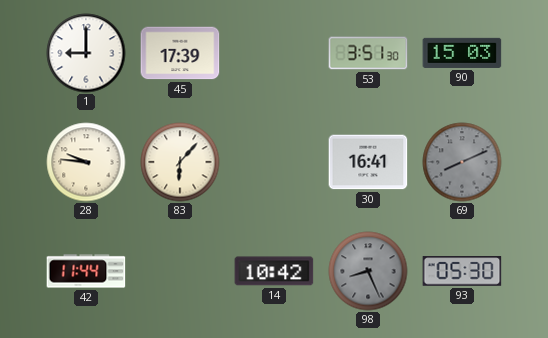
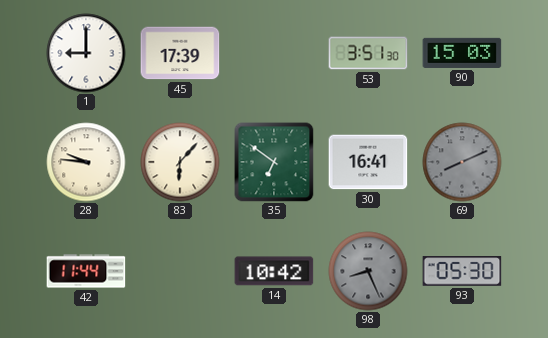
35: none -> 6:51
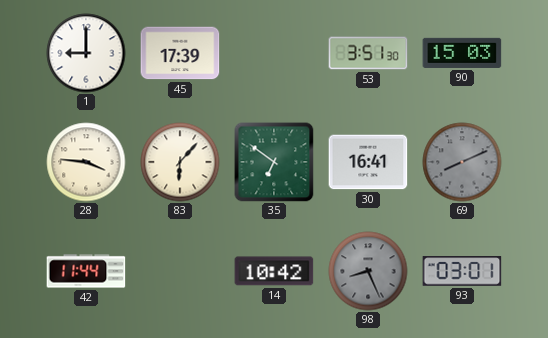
28: 9:46 -> 3:46
93: 05:30 -> 03:01
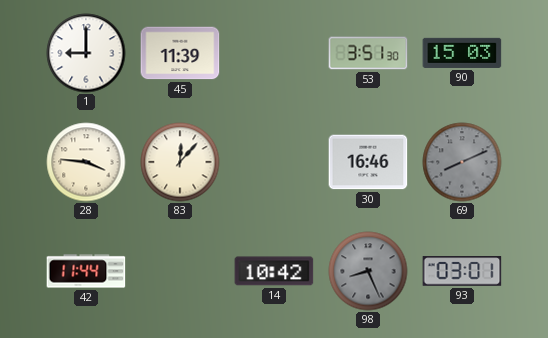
45: 17:39 -> 11:39
83: 6:07 -> 12:07
35: 6:51 -> none
30: 16:41 -> 16:46
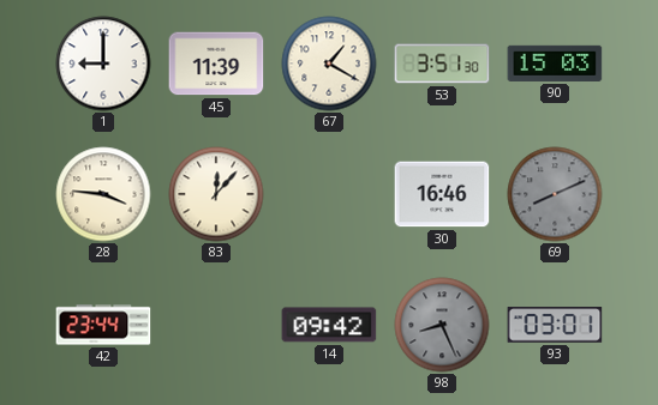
67: none -> 1:20
42: 11:44 -> 23:44
14: 10:42 -> 09:42
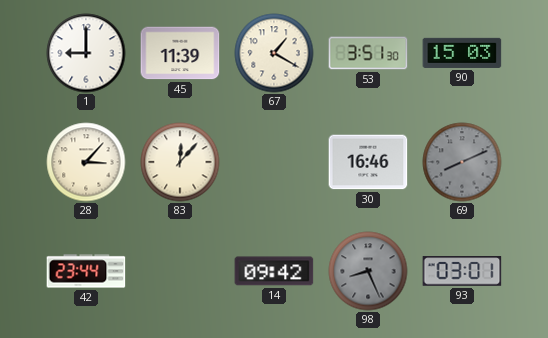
28: 3:46 -> 3:07
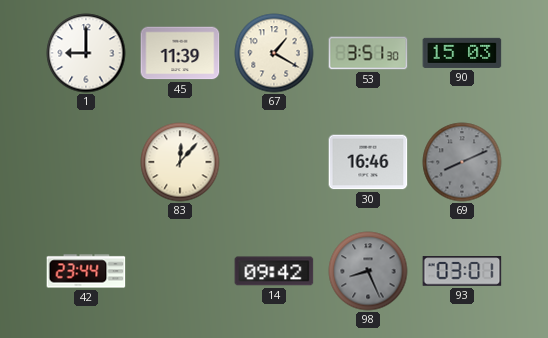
28: 3:07 -> none
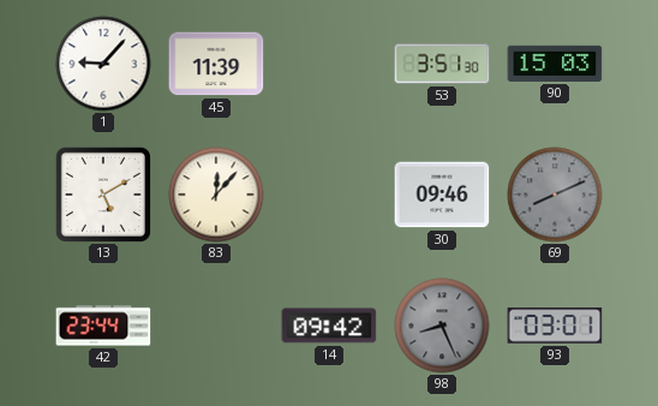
1: 9:00 -> 9:07
67: 1:20 -> none
13: none -> 5:10
30: 16:46 -> 09:46
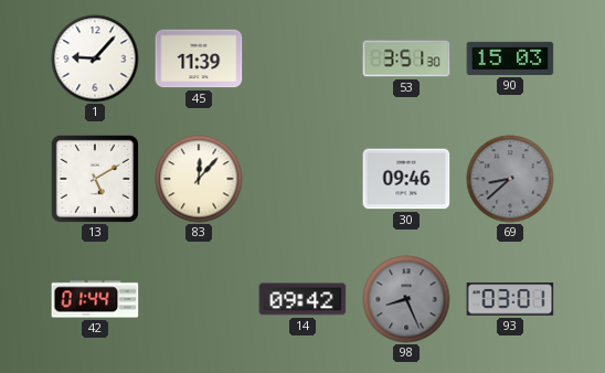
69: 8:11 -> 8:38
42: 23:44 -> 01:44
